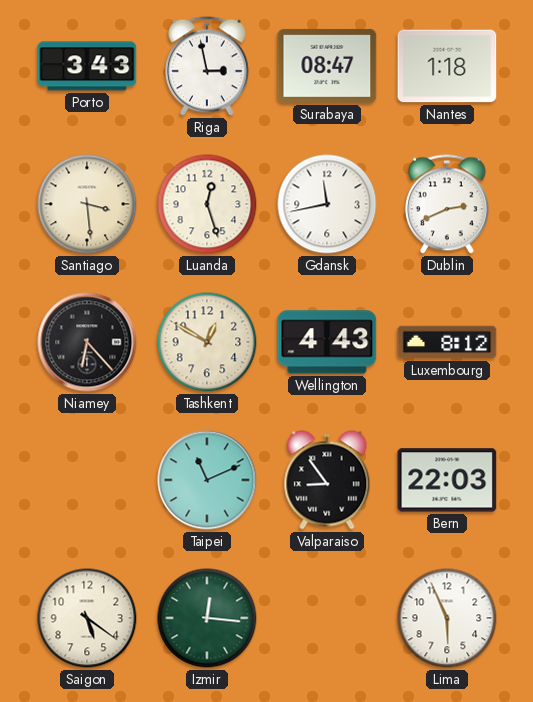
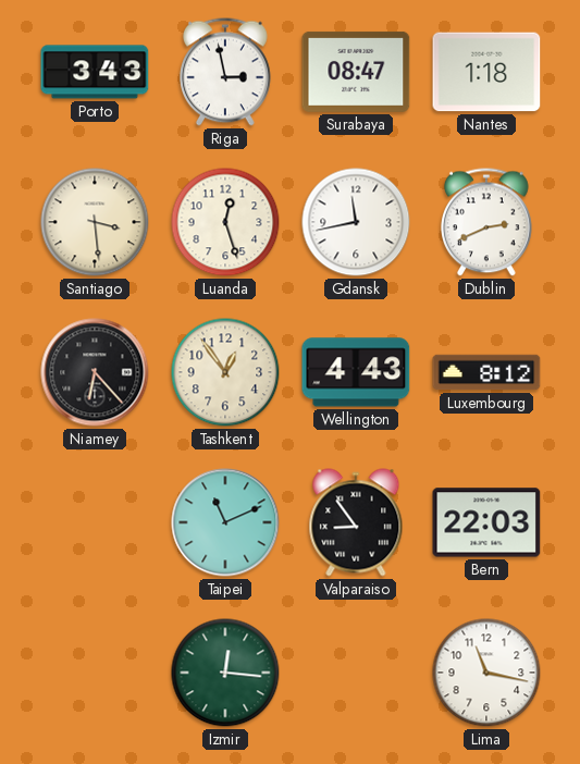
Tashkent: 12:50 -> 12:54
Saigon: 5:21 -> none
Lima: 5:56 -> 11:17
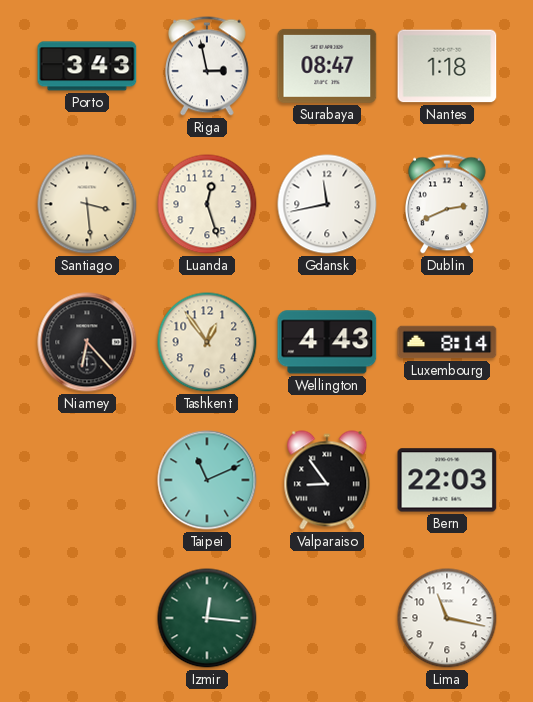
Luxembourg: 8:12 -> 8:14
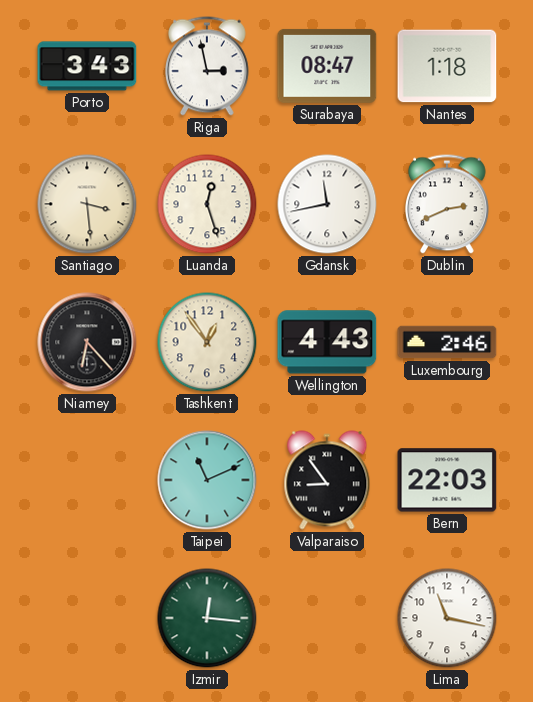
Luxembourg: 8:14 -> 2:46
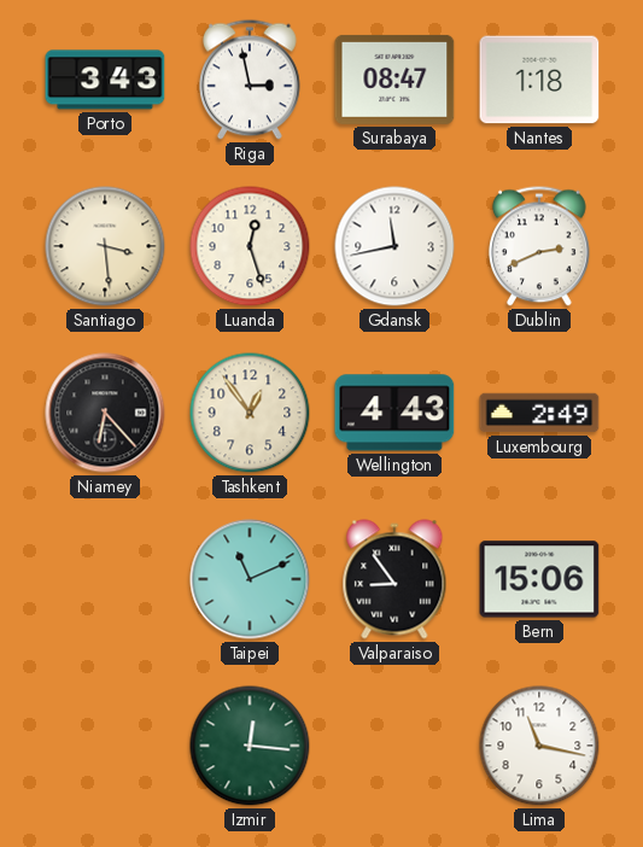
Luxembourg: 2:46 -> 2:49
Bern: 22:03 -> 15:06
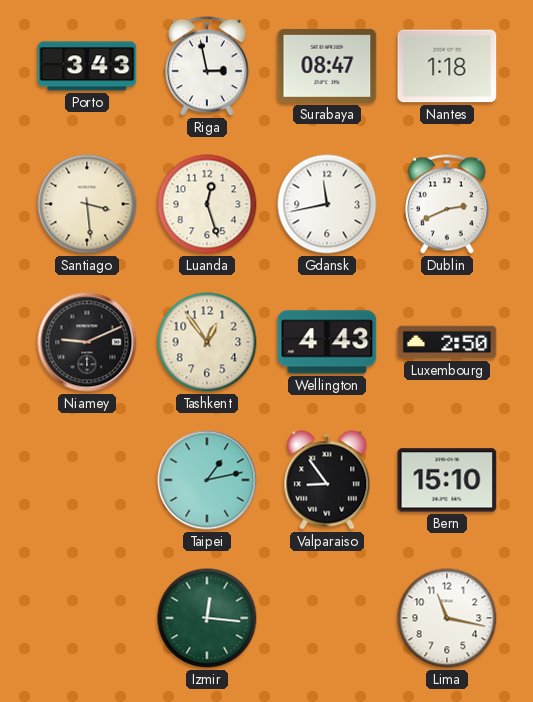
Niamey: 6:23 -> 9:11
Luxembourg: 2:49 -> 2:50
Taipei: 11:11 -> 1:13
Bern: 15:06 -> 15:10
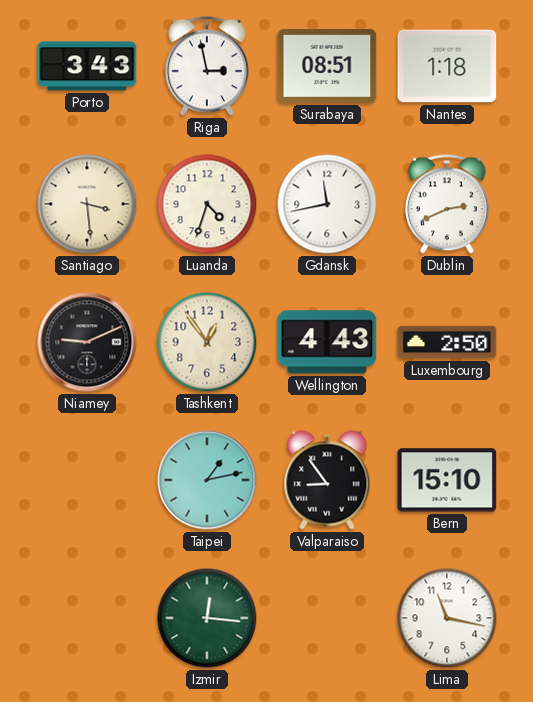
Surabaya: 08:47 -> 08:51
Luanda: 12:27 -> 4:33
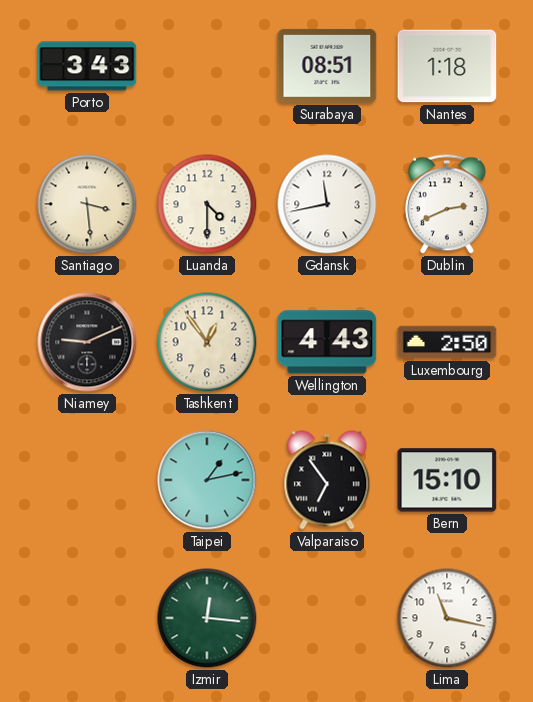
Riga: 2:58 -> none
Luanda: 4:33 -> 4:30
Valparaiso: 8:54 -> 6:54
